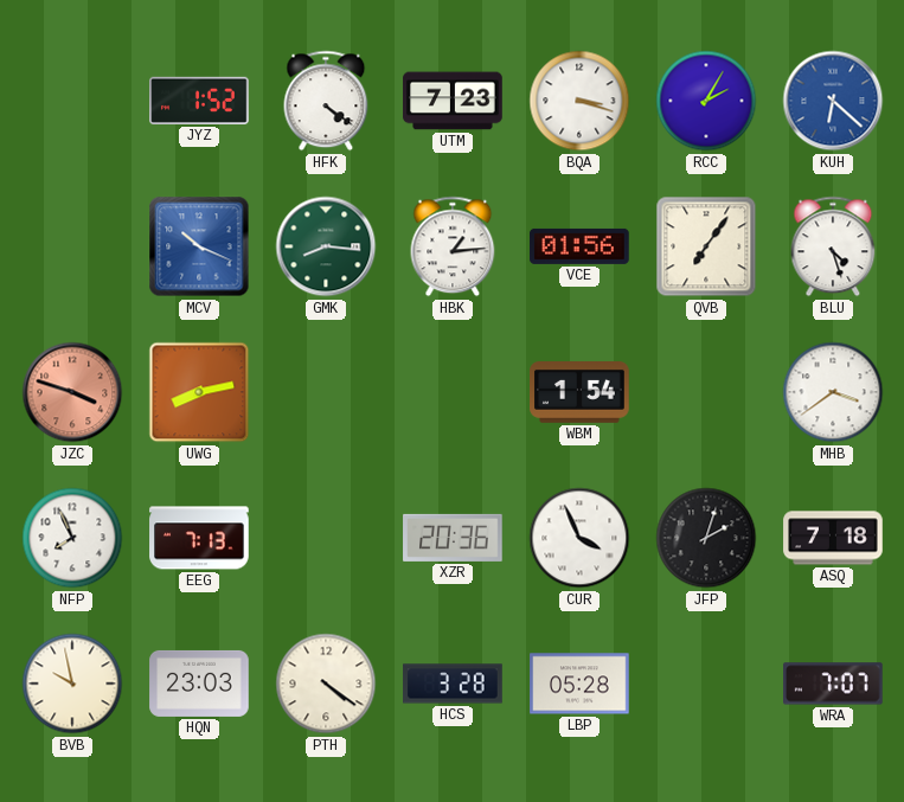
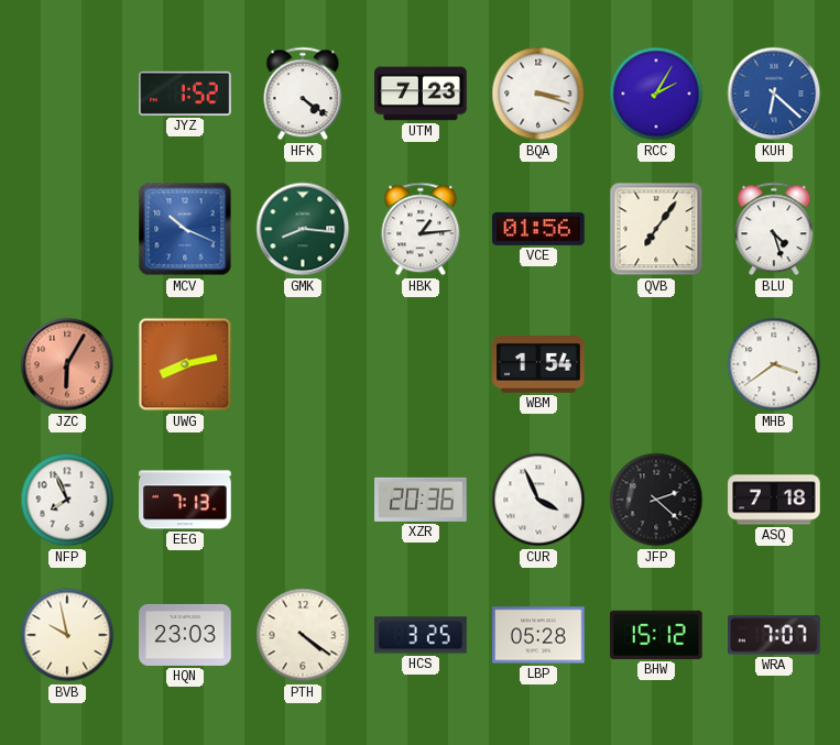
JZC: 3:48 -> 6:05
JFP: 2:03 -> 2:22
HCS: 3:28 -> 3:25
BHW: none -> 15:12
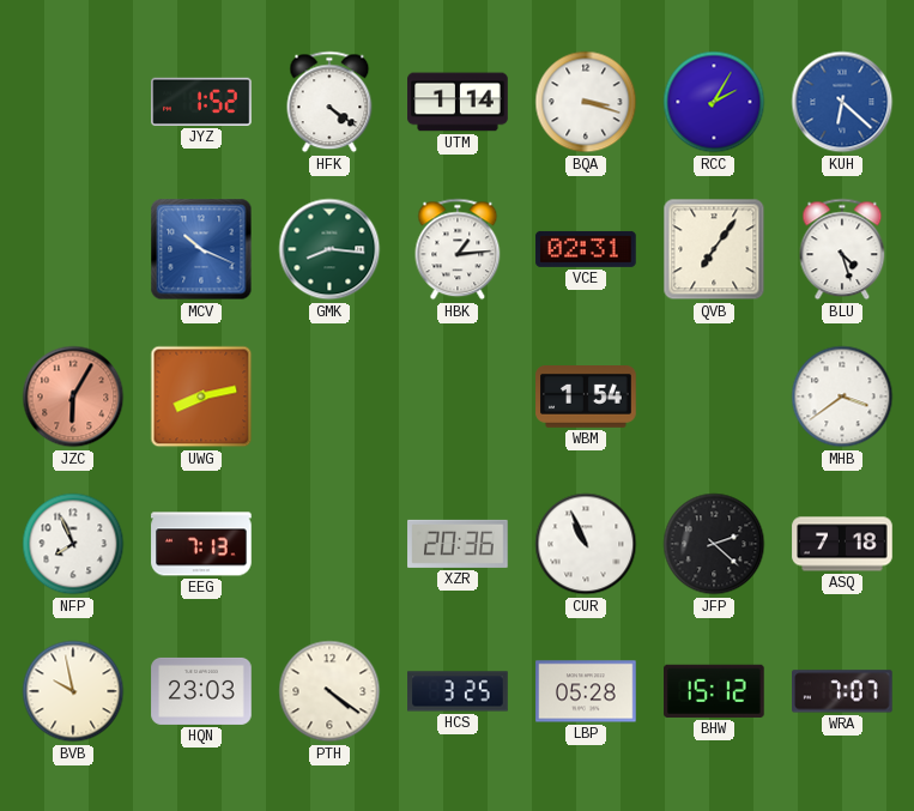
UTM: 7:23 -> 1:14
VCE: 01:56 -> 02:31
CUR: 3:56 -> 10:56
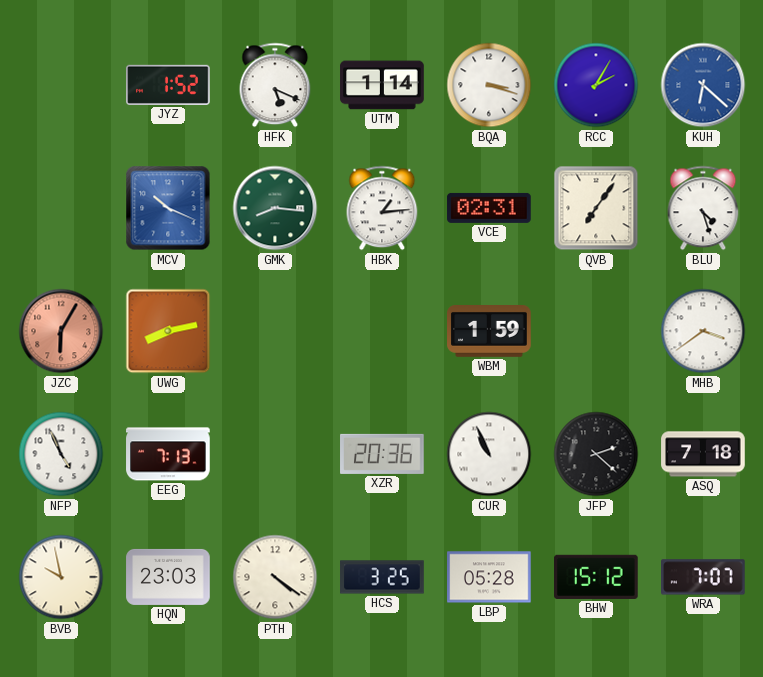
HFK: 4:21 -> 5:19
WBM: 1:54 -> 1:59
NFP: 7:56 -> 4:56
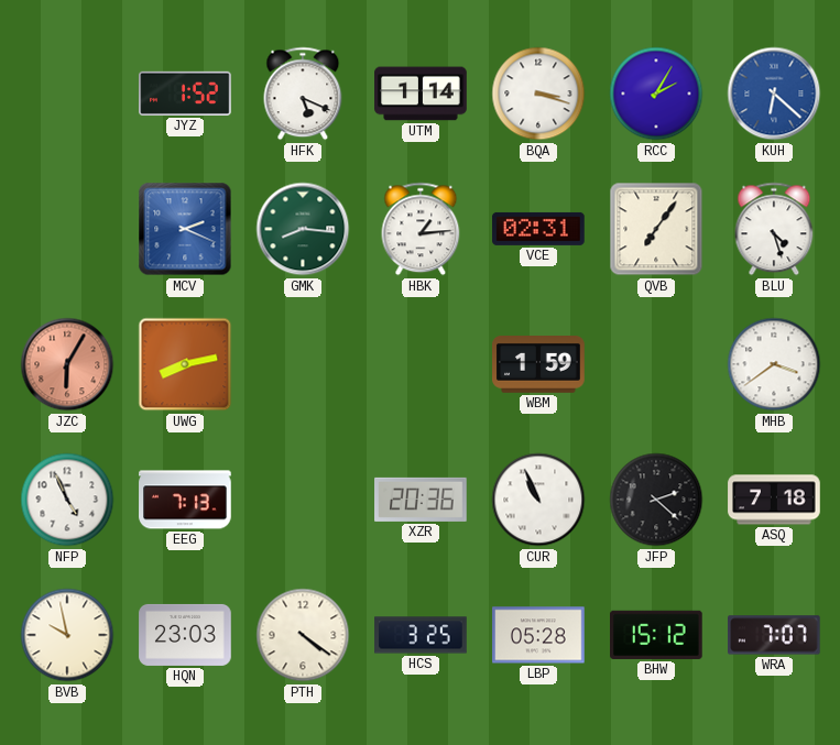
MCV: 10:19 -> 2:19
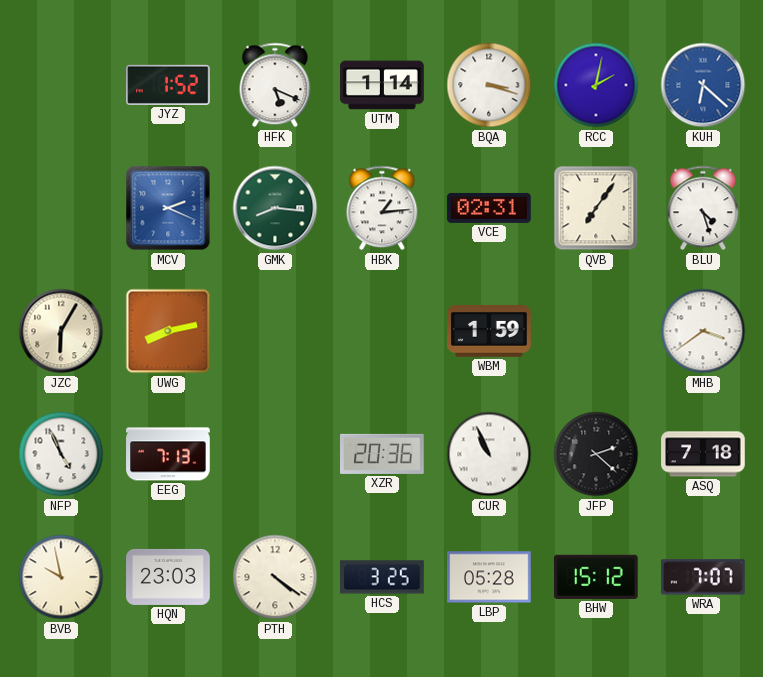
RCC: 2:05 -> 2:02
JZC dial: salmon -> cream
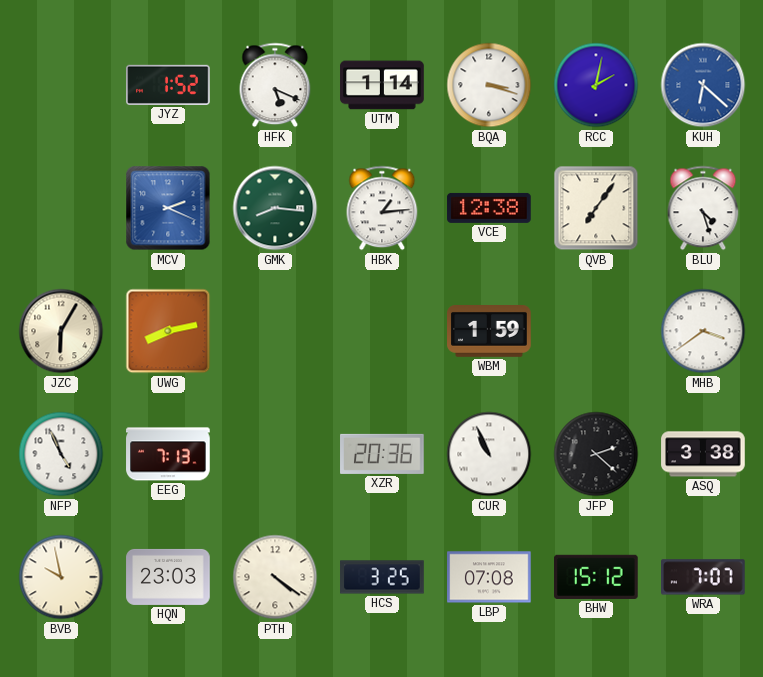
VCE: 02:31 -> 12:38
ASQ: 7:18 -> 3:38
LBP: 05:28 -> 07:08
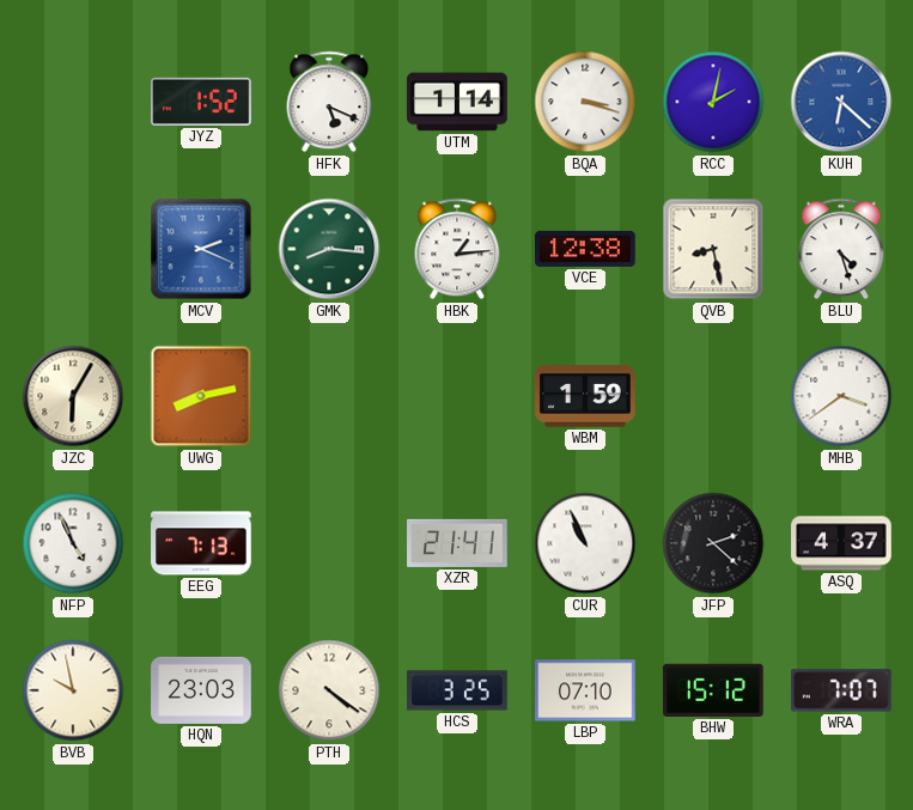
QVB: 7:06 -> 8:28
XZR: 20:36 -> 21:41
ASQ: 3:38 -> 4:37
LBP: 07:08 -> 07:10
